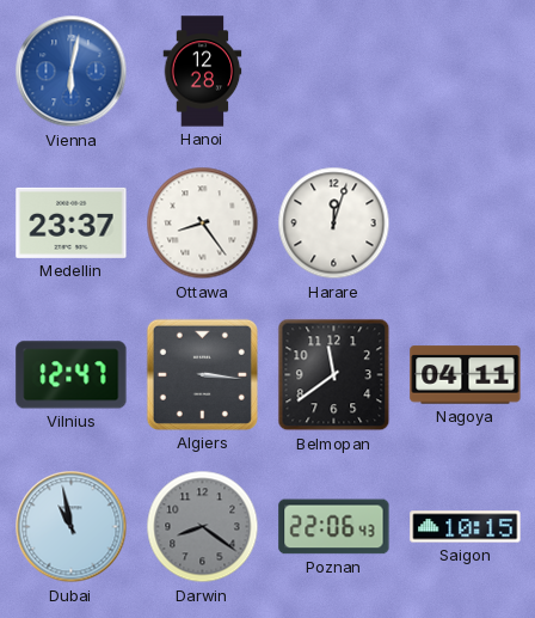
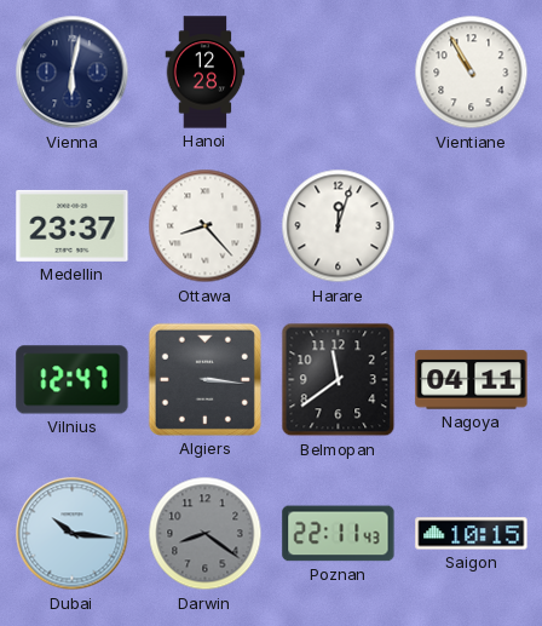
Vienna dial: blue -> navy
Vientiane: none -> 10:55
Ottawa: 8:24 -> 8:23
Dubai: 10:58 -> 10:16
Poznan: 22:06 -> 22:11
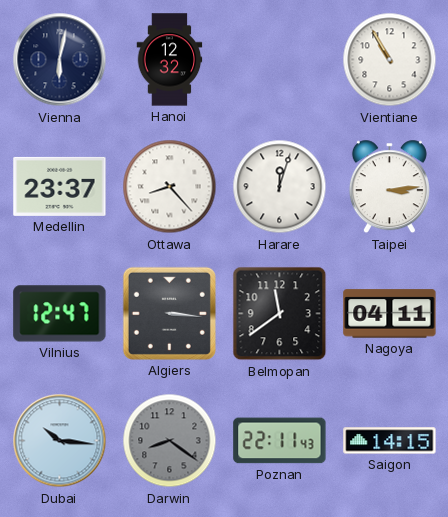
Hanoi: 12:28 -> 12:32
Taipei: none -> 3:14
Saigon: 10:15 -> 14:15
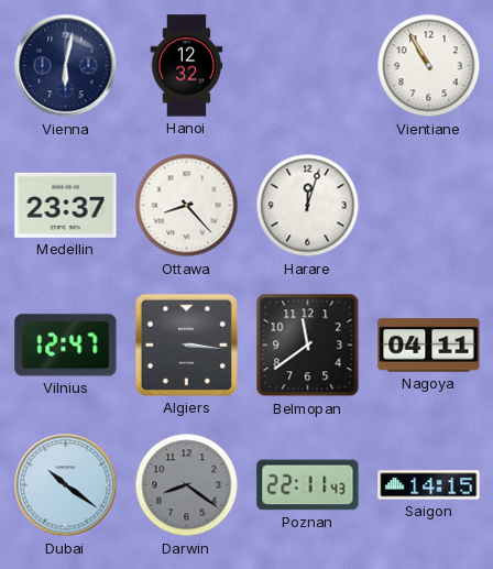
Taipei: 3:14 -> none
Dubai: 10:16 -> 10:21
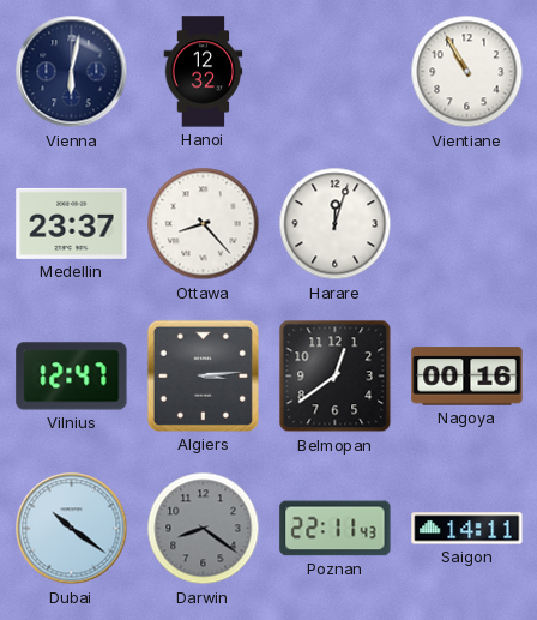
Algiers: 3:16 -> 3:14
Belmopan: 11:39 -> 12:39
Nagoya: 04:11 -> 00:16
Saigon: 14:15 -> 14:11
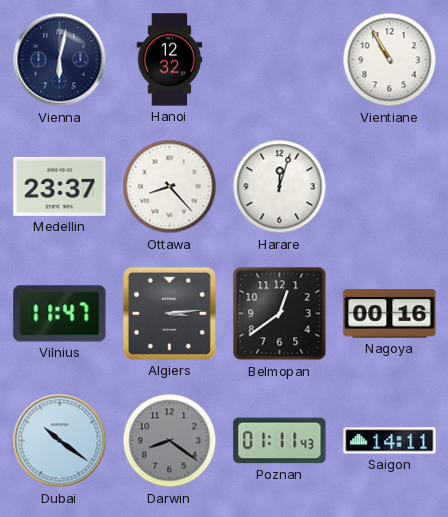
Vilnius: 12:47 -> 11:47
Poznan: 22:11 -> 01:11
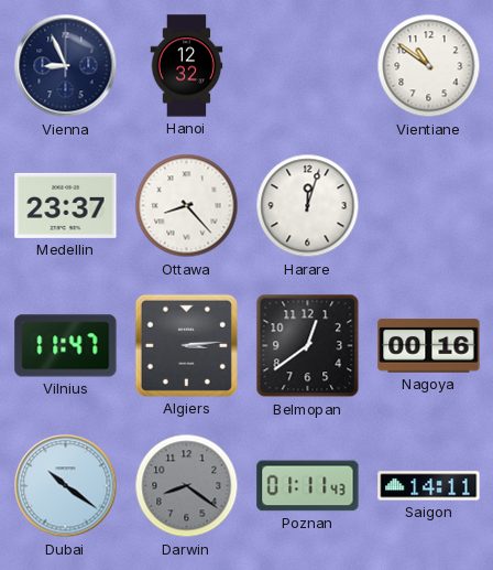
Vienna: 6:02 -> 8:56
Vientiane: 10:55 -> 10:51
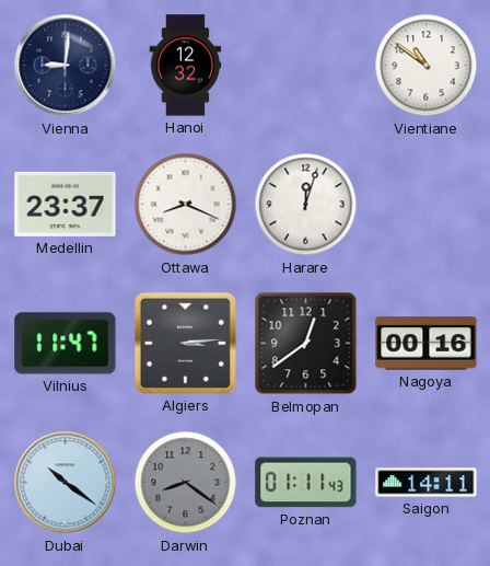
Vienna: 8:56 -> 9:01
Ottawa: 8:23 -> 8:19
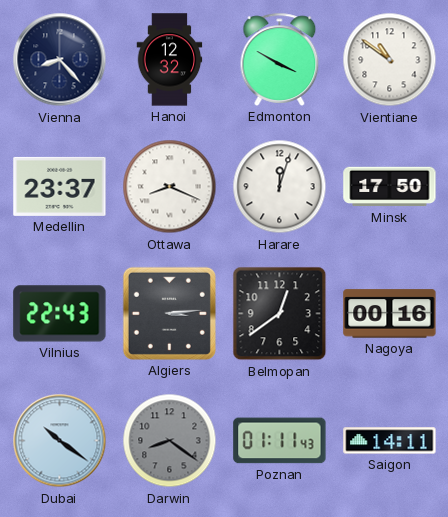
Vienna: 9:01 -> 8:23
Edmonton: none -> 3:50
Minsk: none -> 17:50
Vilnius: 11:47 -> 22:43
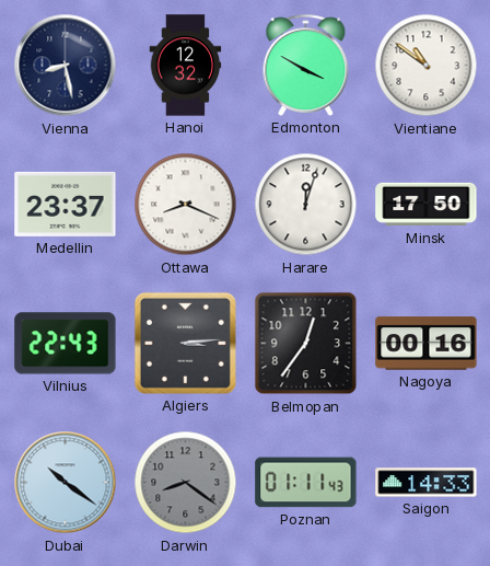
Vienna: 8:23 -> 8:28
Belmopan: 12:39 -> 12:36
Saigon: 14:11 -> 14:33
